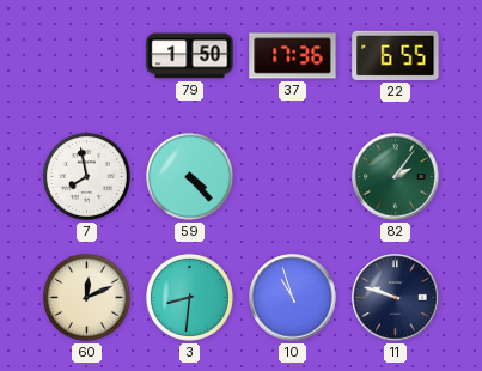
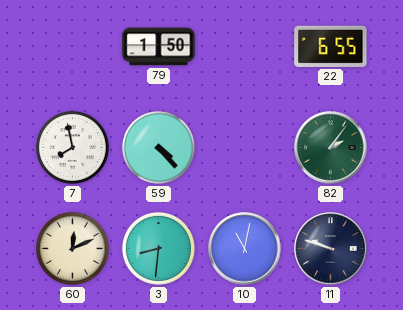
37: 17:36 -> none
10: 10:57 -> 11:02
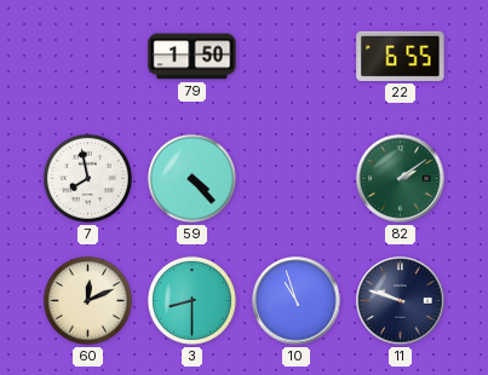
82: 2:06 -> 2:09
3: 8:31 -> 8:30
10: 11:02 -> 10:57
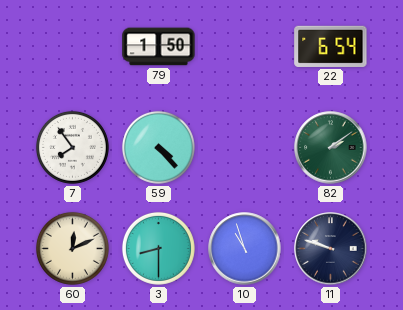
22: 6:55 -> 6:54
7: 7:58 -> 7:54
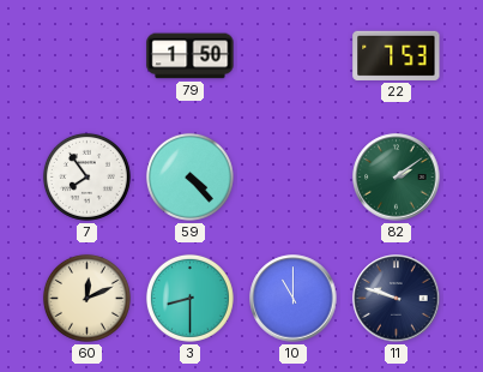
22: 6:54 -> 7:53
10: 10:57 -> 11:00
